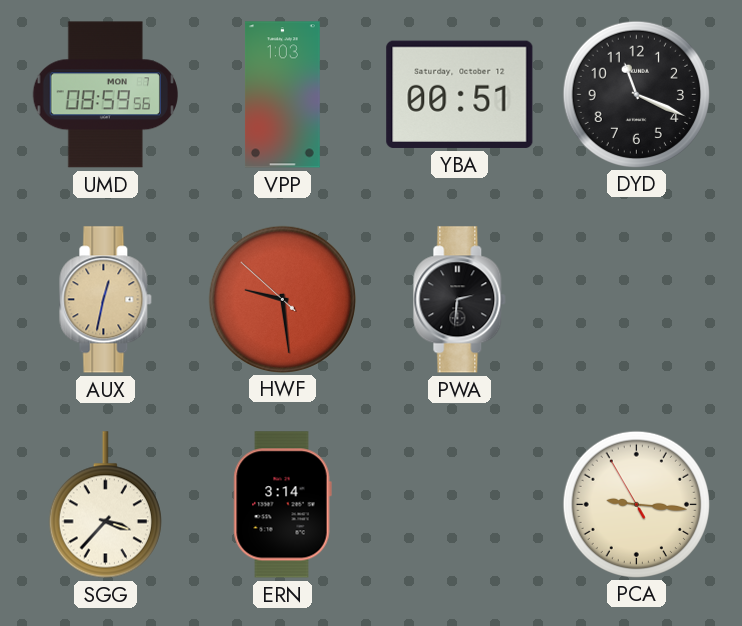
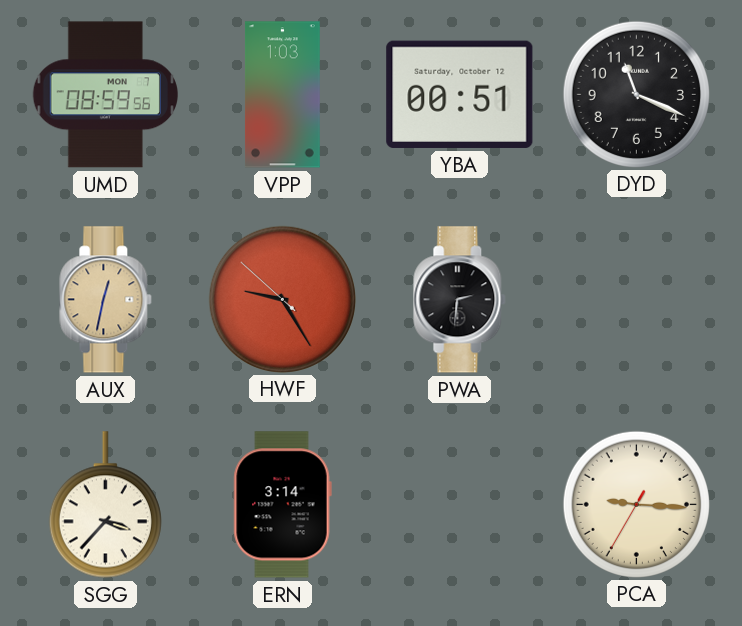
HWF: 9:28 -> 9:24
PCA: 9:15:55 -> 9:15:35
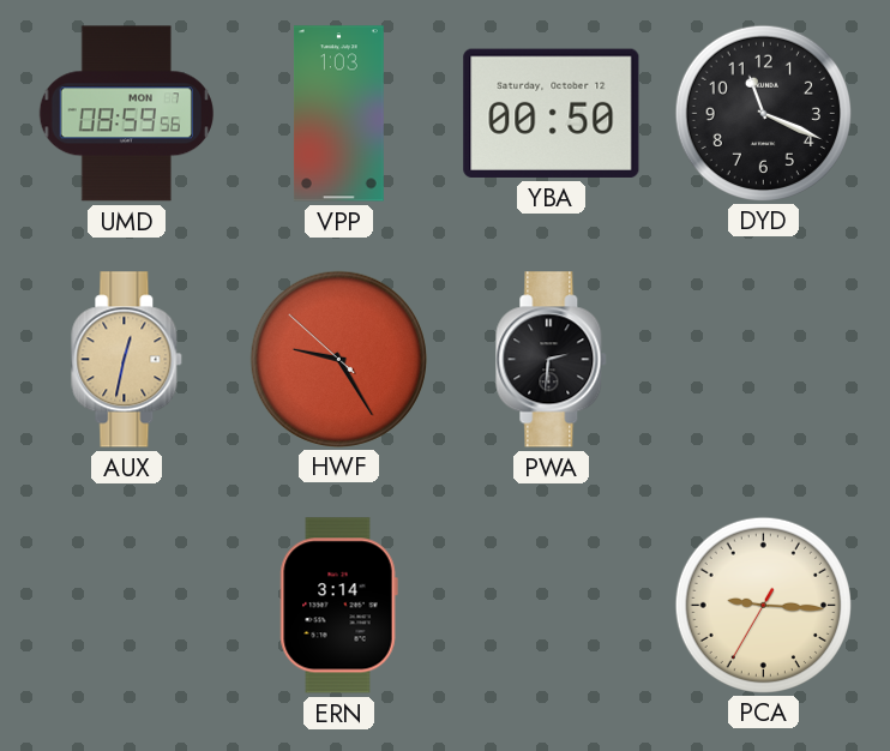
YBA: 00:51 -> 00:50
SGG: 3:37 -> none
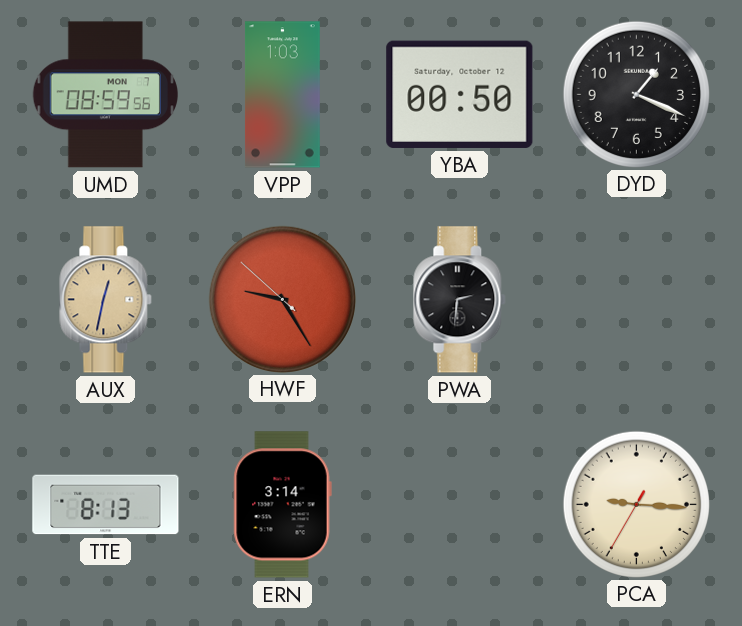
DYD: 11:19 -> 1:19
TTE: none -> 8:13
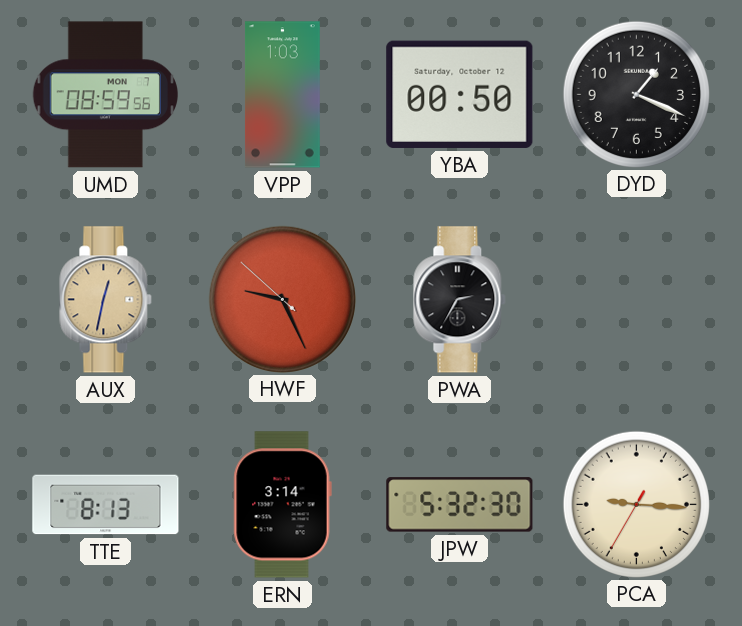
HWF: 9:24 -> 9:25
PWA: 2:31 -> 2:35
JPW: none -> 5:32
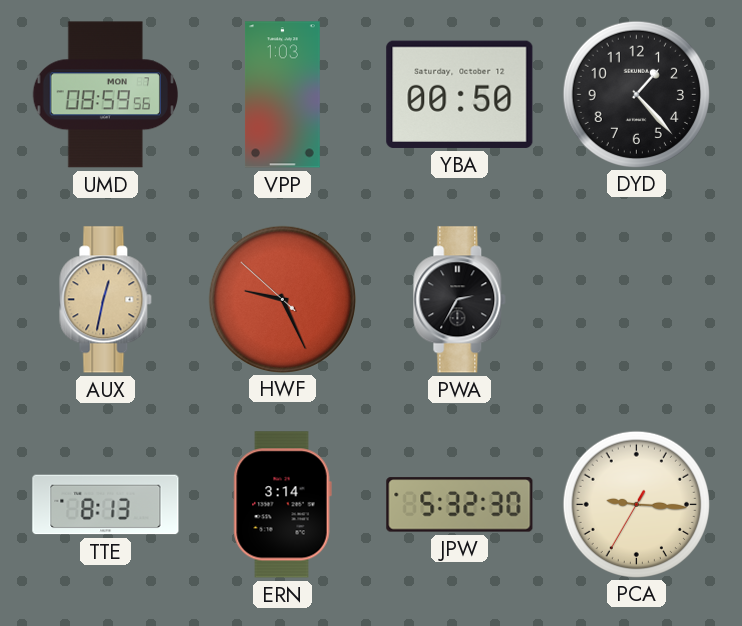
DYD: 1:19 -> 1:23
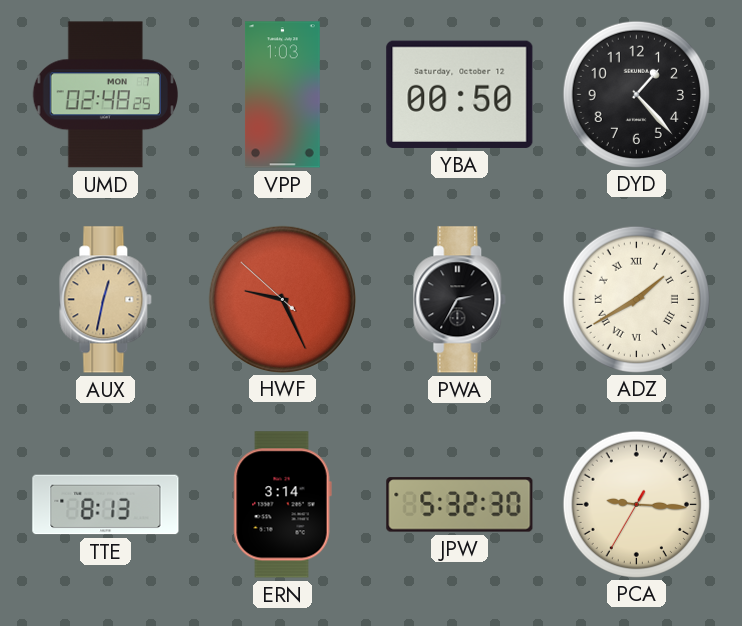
UMD: 08:59 -> 02:48
ADZ: none -> 1:40
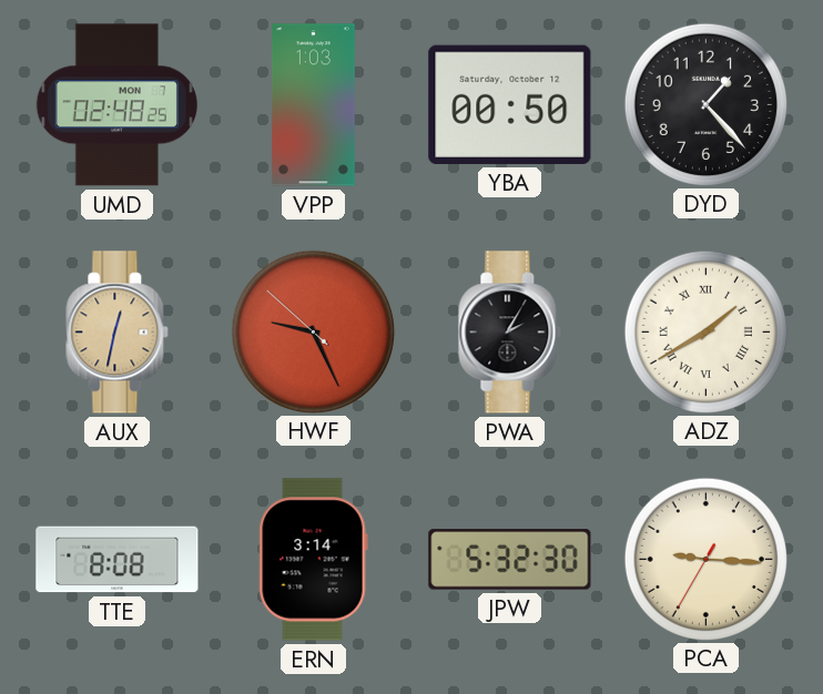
PWA: 2:35 -> 2:05
TTE: 8:13 -> 8:08
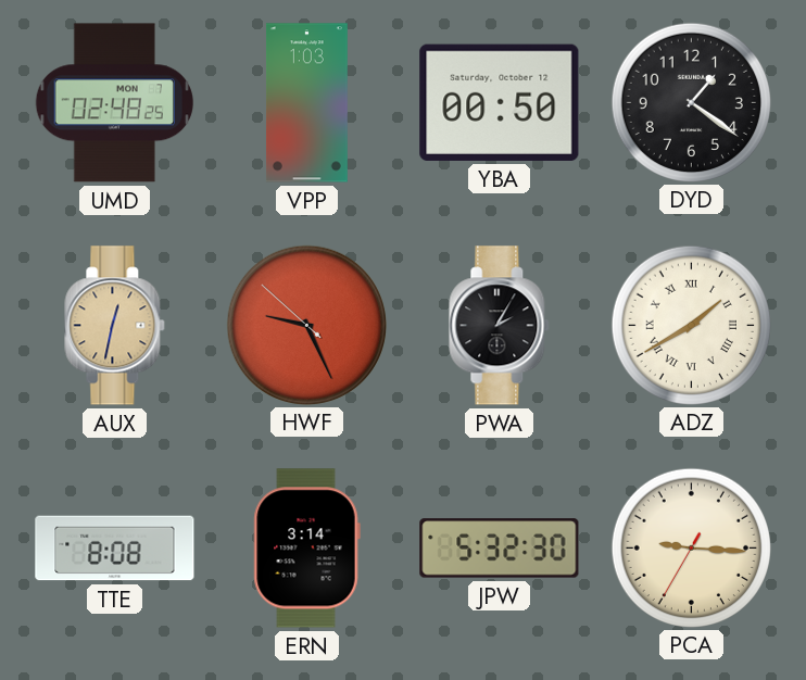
DYD: 1:23 -> 1:21
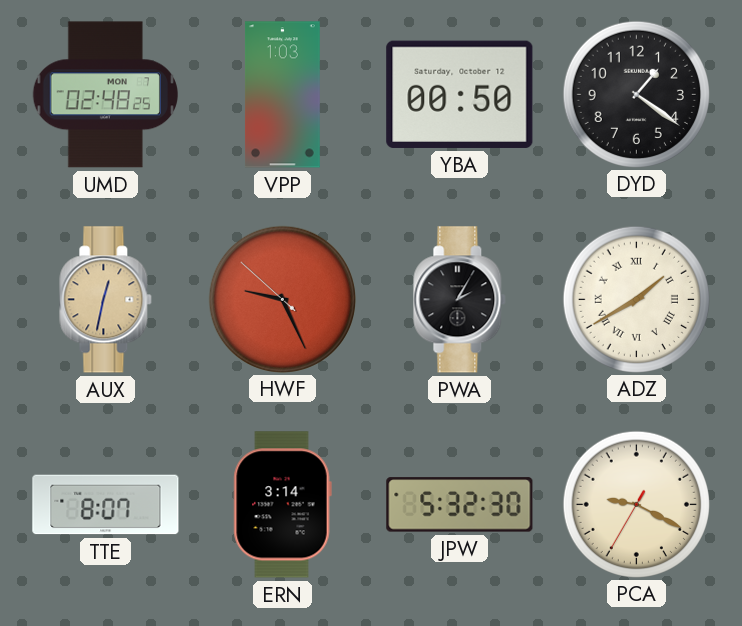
TTE: 8:08 -> 8:07
PCA: 9:15 -> 9:19
